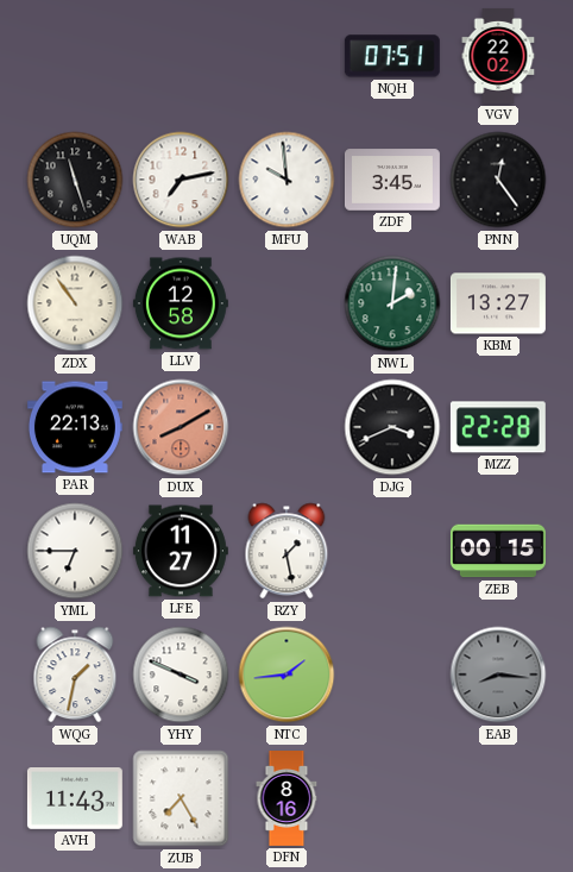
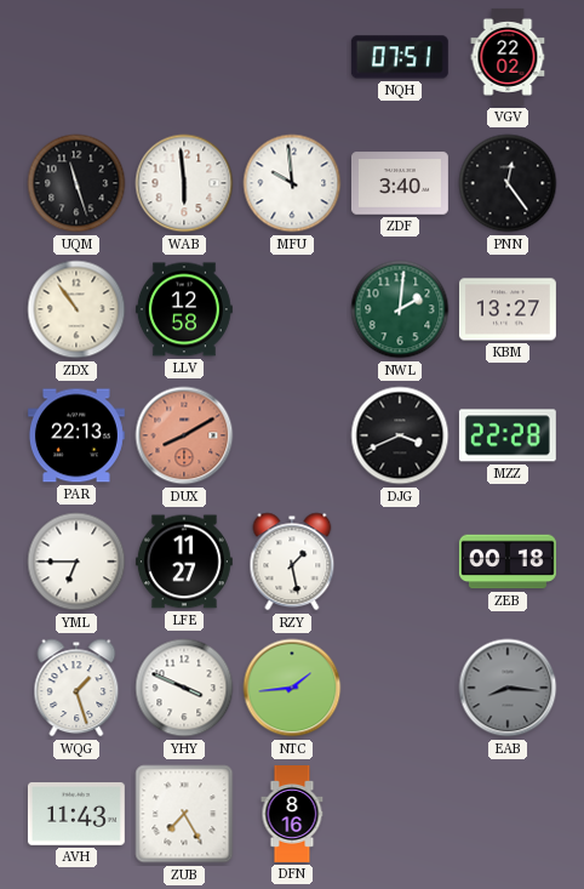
WAB: 7:13 -> 5:59
ZDF: 3:45 -> 3:40
ZEB: 00:15 -> 00:18
WQG: 1:32 -> 1:27
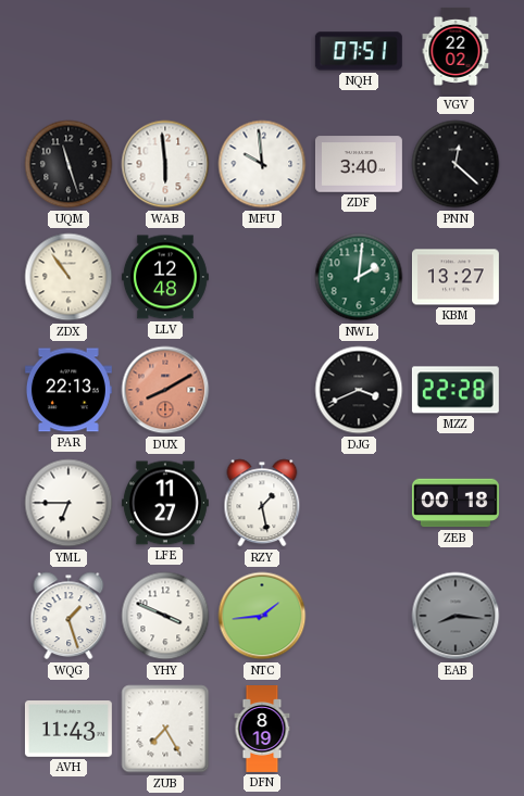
PNN: 12:24 -> 12:22
LLV: 12:58 -> 12:48
DFN: 8:16 -> 8:19
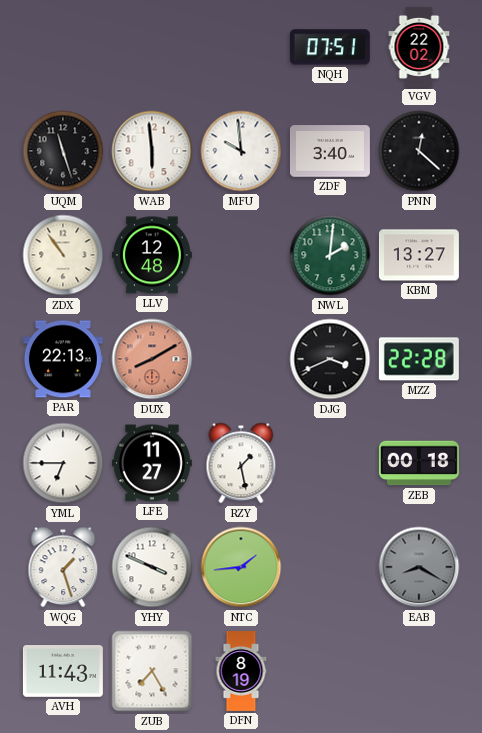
EAB: 8:16 -> 8:20
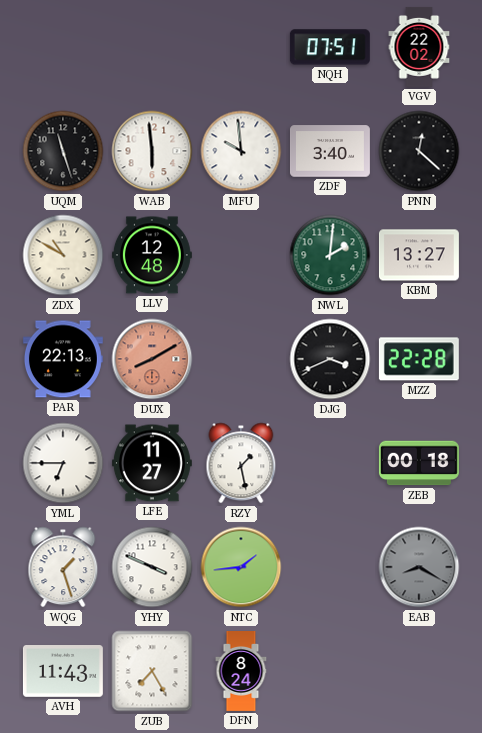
ZDX: 10:54 -> 10:50
DFN: 8:19 -> 8:24
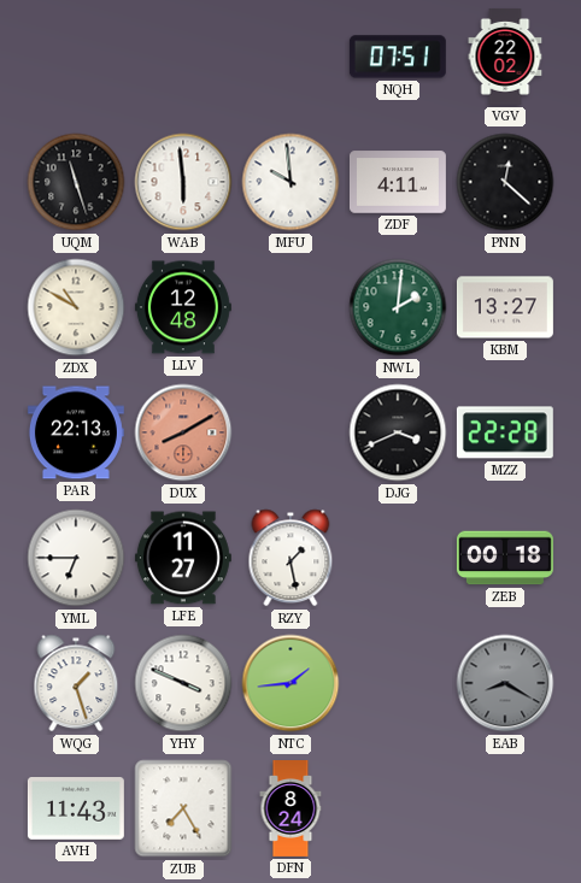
ZDF: 3:40 -> 4:11
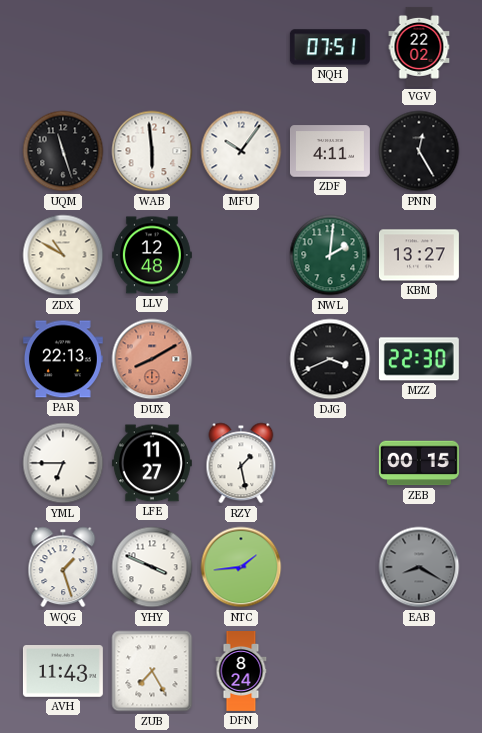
MFU: 9:59 -> 10:06
PNN: 12:22 -> 12:25
MZZ: 22:28 -> 22:30
ZEB: 00:18 -> 00:15
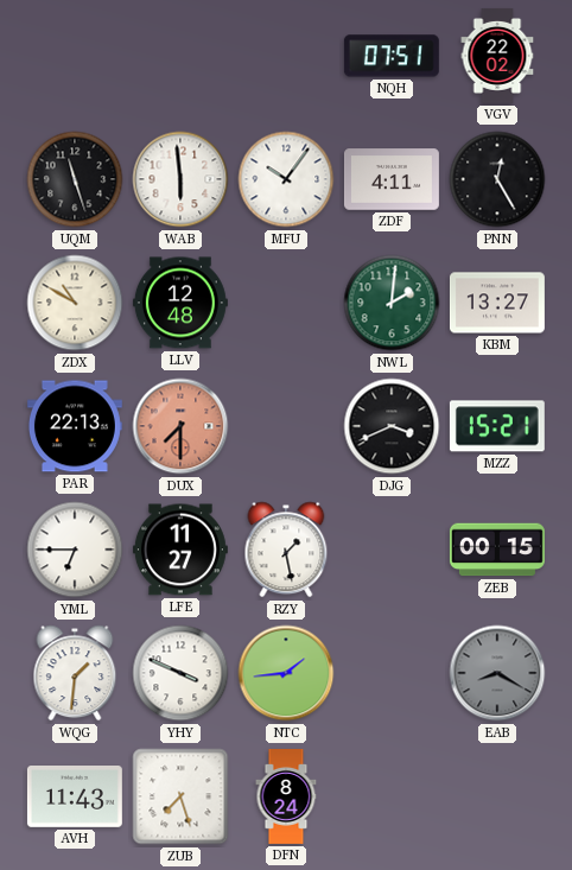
DUX: 8:10 -> 7:30
MZZ: 22:30 -> 15:21
WQG: 1:27 -> 1:31
ZUB: 7:25 -> 7:27
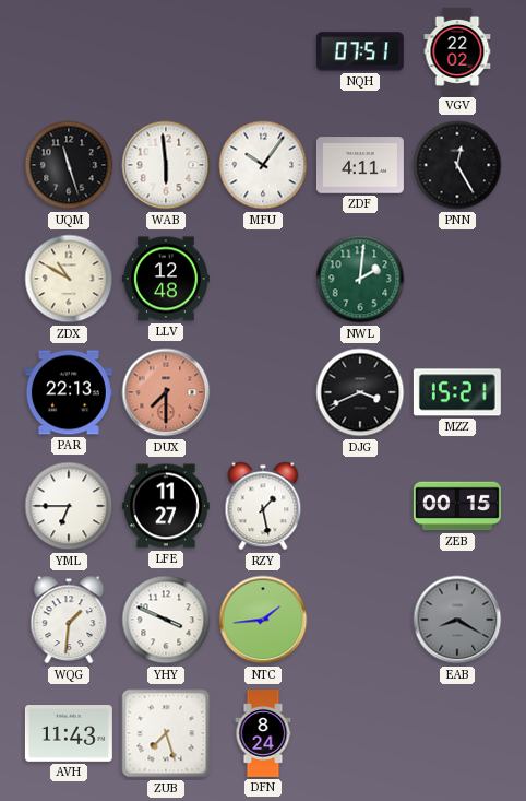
KBM: 13:27 -> none
